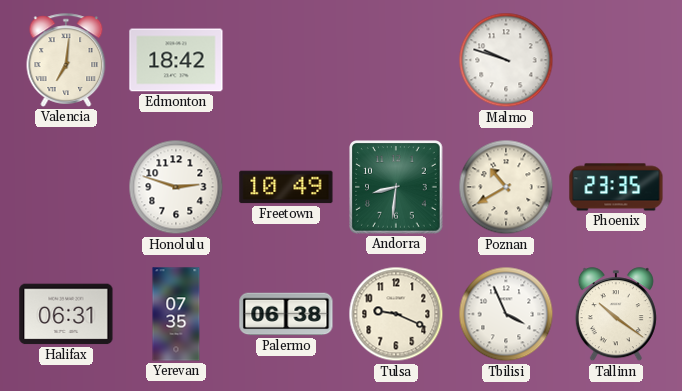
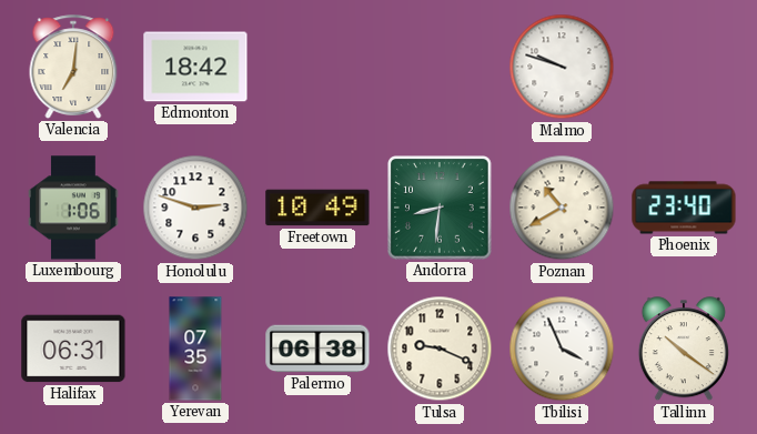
Luxembourg: none -> 1:06
Phoenix: 23:35 -> 23:40
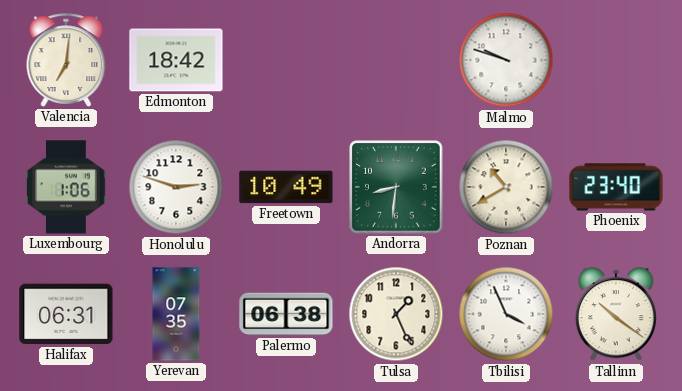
Tulsa: 9:19 -> 1:26
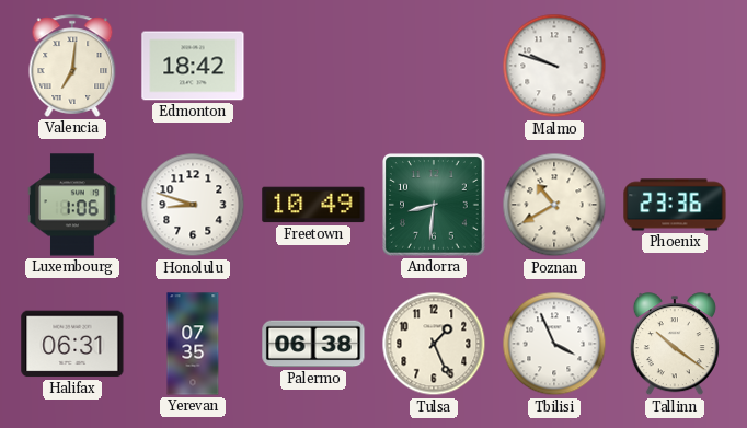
Honolulu: 2:48 -> 8:48
Phoenix: 23:40 -> 23:36
